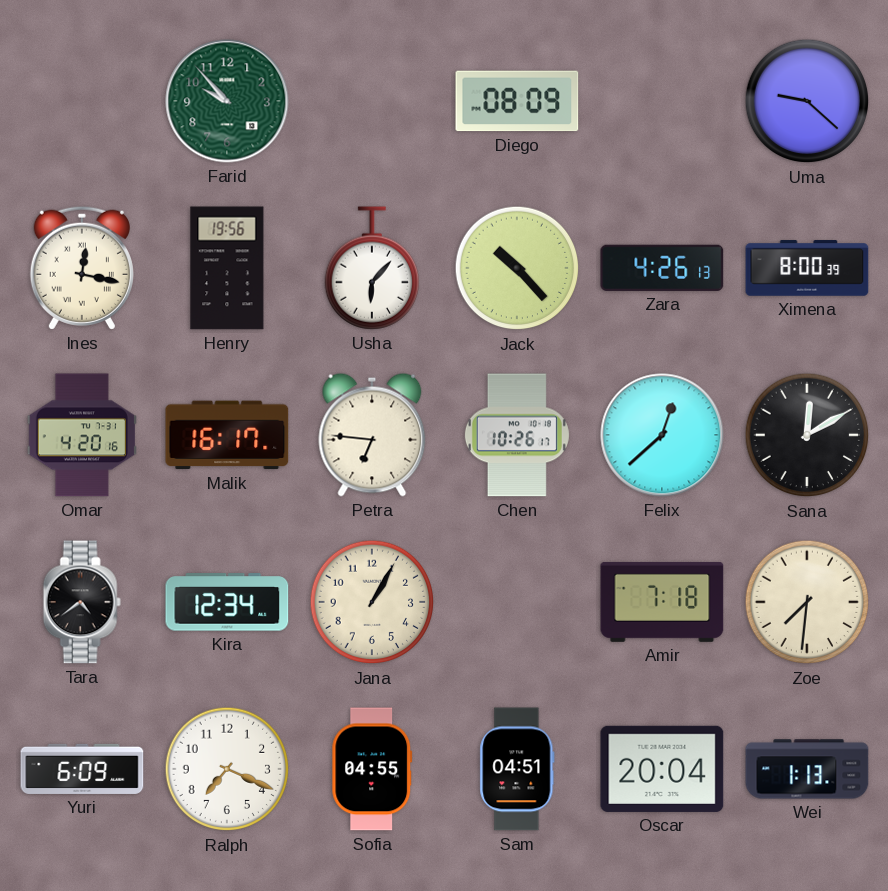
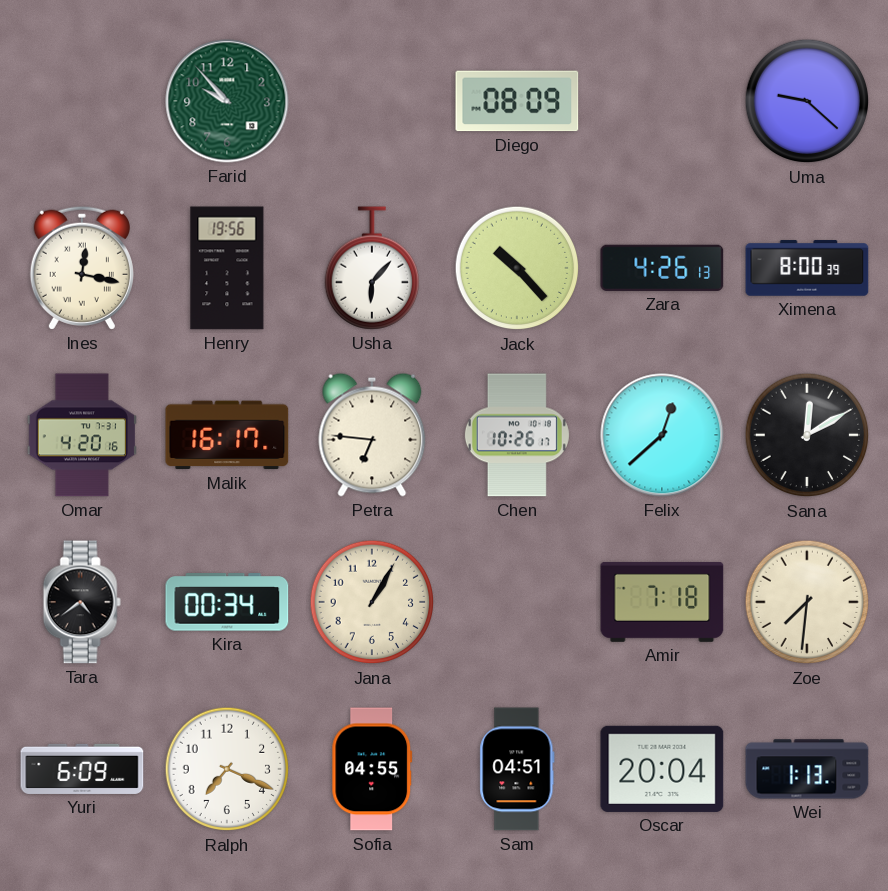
Kira: 12:34 -> 00:34
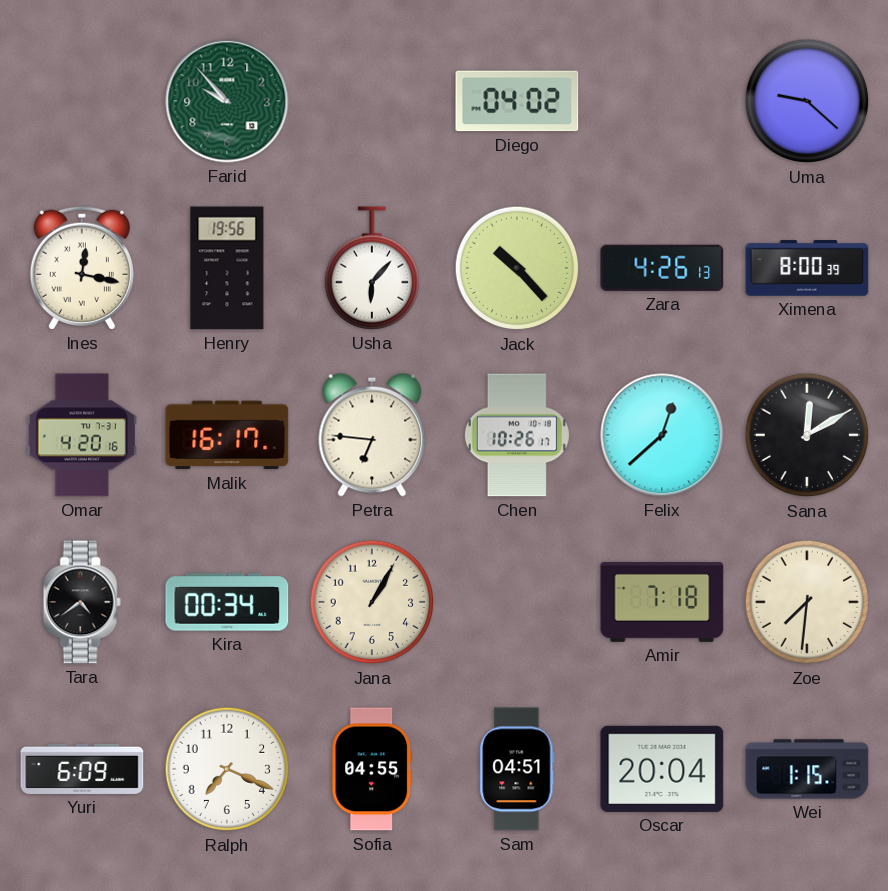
Diego: 08:09 -> 04:02
Wei: 1:13 -> 1:15
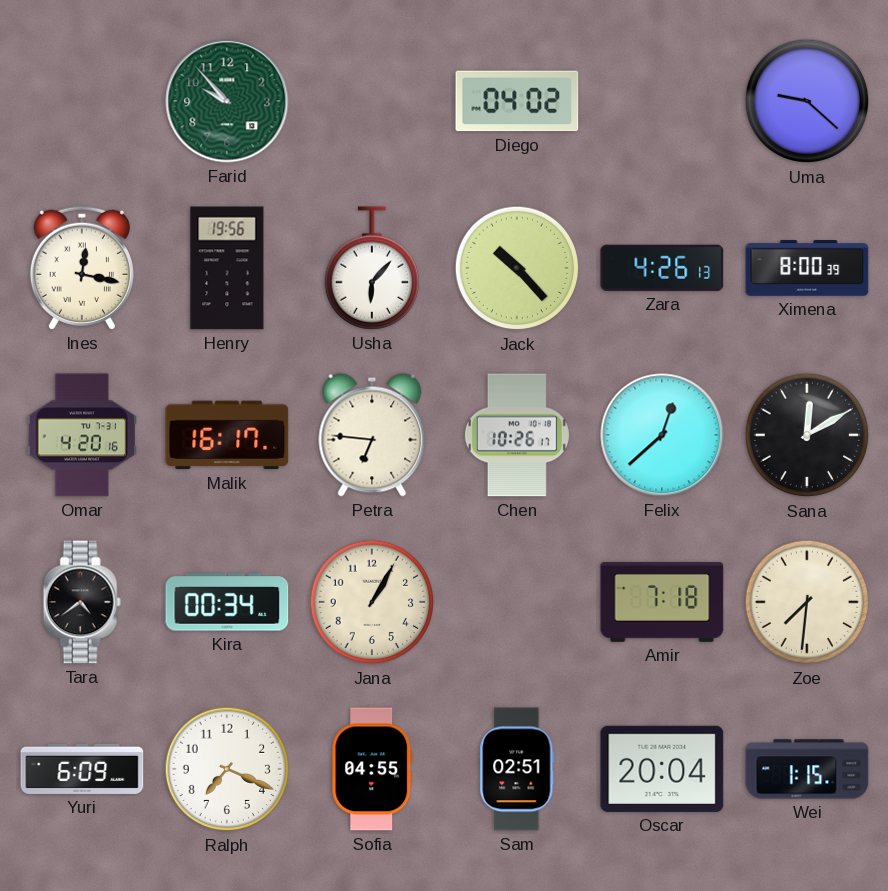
Sam: 04:51 -> 02:51
